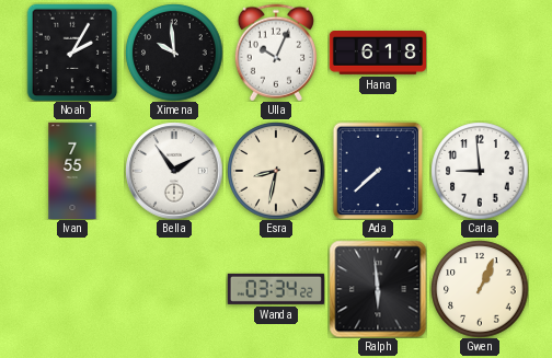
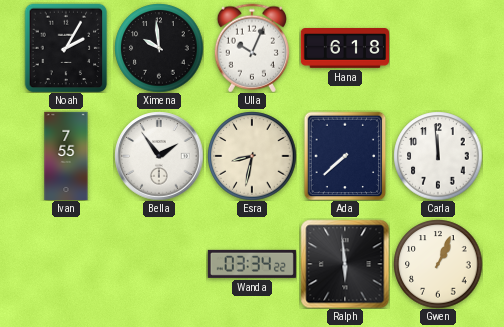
Carla: 8:59 -> 11:59
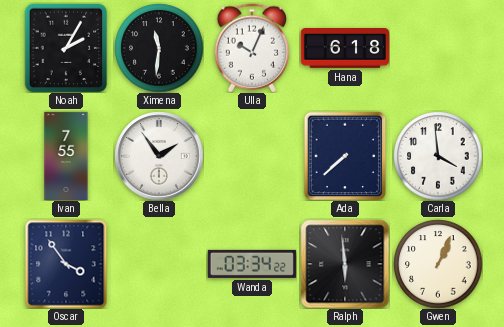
Ximena: 9:59 -> 11:31
Esra: 8:32 -> none
Carla: 11:59 -> 3:59
Oscar: none -> 3:54
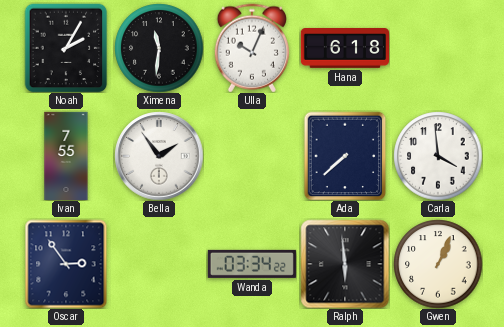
Oscar: 3:54 -> 2:54
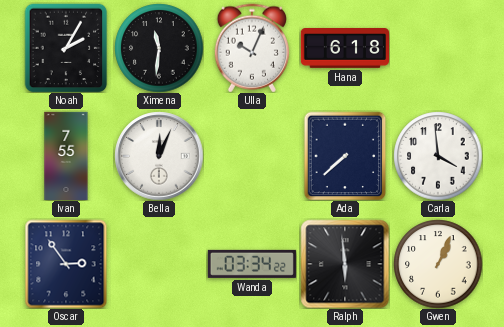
Bella: 1:54 -> 12:04
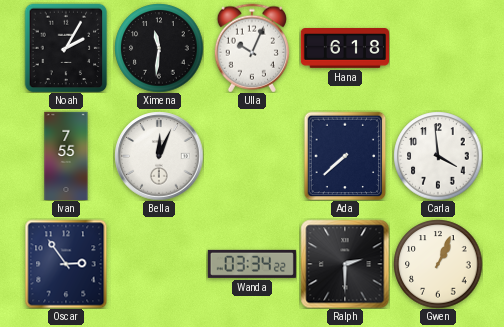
Ralph: 5:59 -> 2:30
